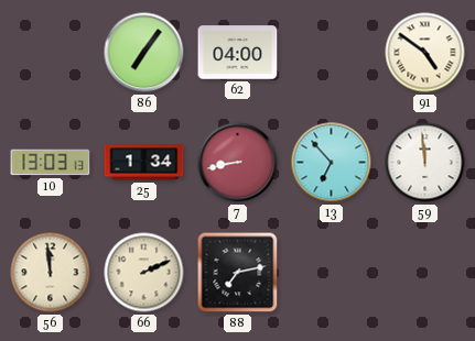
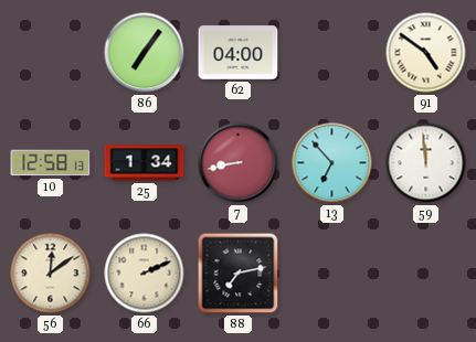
10: 13:03 -> 12:58
56: 11:59 -> 12:09
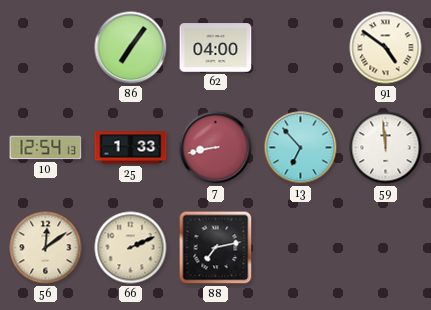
10: 12:58 -> 12:54
25: 1:34 -> 1:33
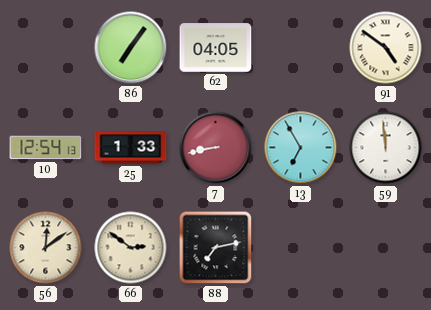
62: 04:00 -> 04:05
13: 6:53 -> 6:55
66: 2:11 -> 2:51
